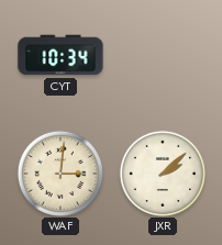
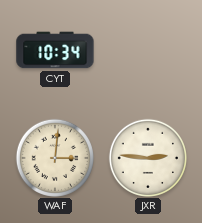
JXR: 2:08 -> 2:46
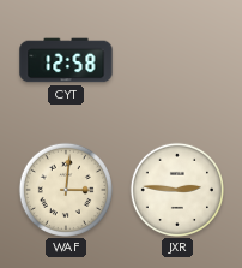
CYT: 10:34 -> 12:58
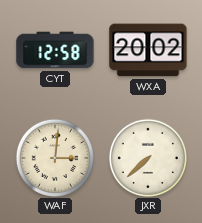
WXA: none -> 20:02
JXR: 2:46 -> 7:38
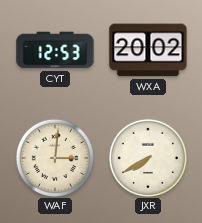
CYT: 12:58 -> 12:53
JXR: 7:38 -> 7:40
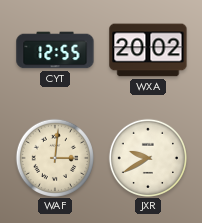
CYT: 12:53 -> 12:55
JXR: 7:40 -> 9:40
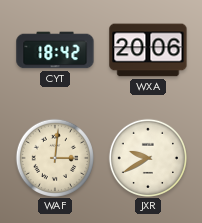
CYT: 12:55 -> 18:42
WXA: 20:02 -> 20:06
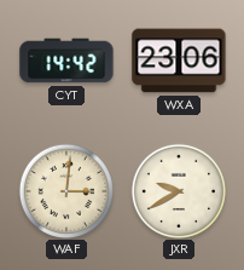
CYT: 18:42 -> 14:42
WXA: 20:06 -> 23:06
